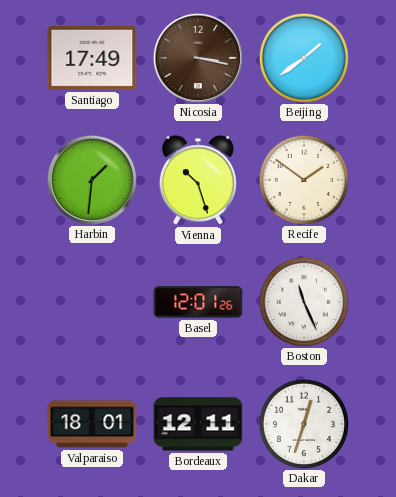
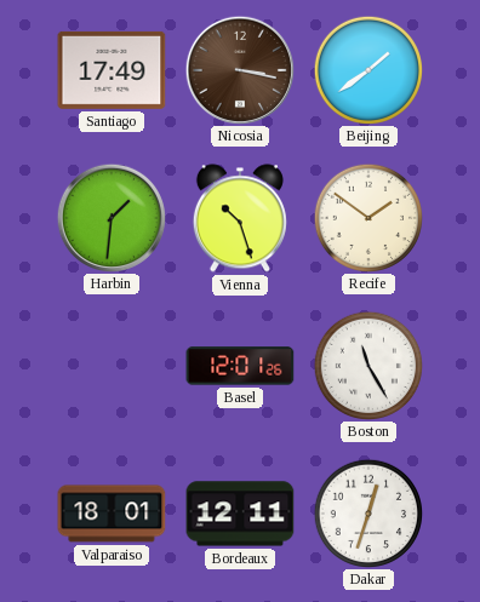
Boston: 11:26 -> 11:25
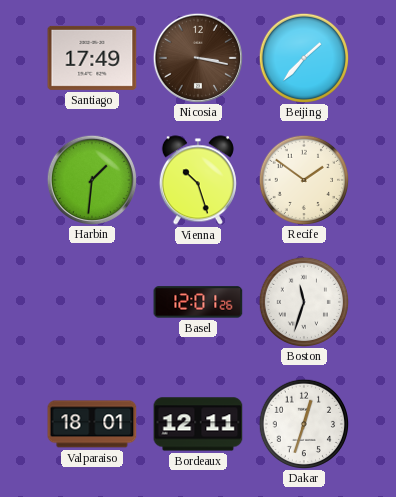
Beijing: 1:39 -> 1:37
Boston: 11:25 -> 11:33
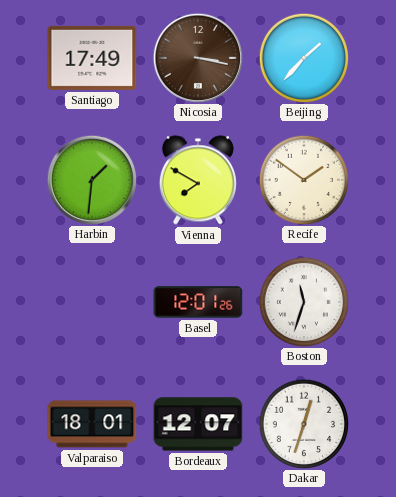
Vienna: 10:27 -> 7:50
Bordeaux: 12:11 -> 12:07
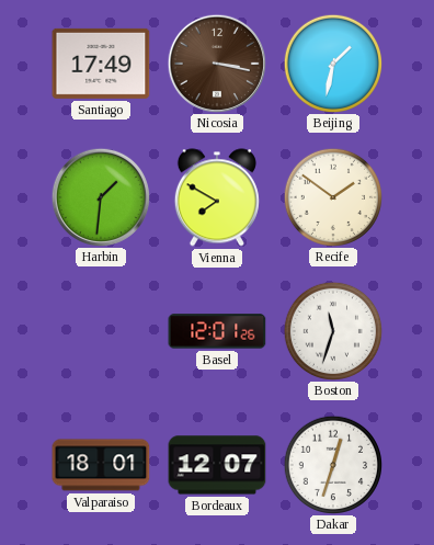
Beijing: 1:37 -> 1:32
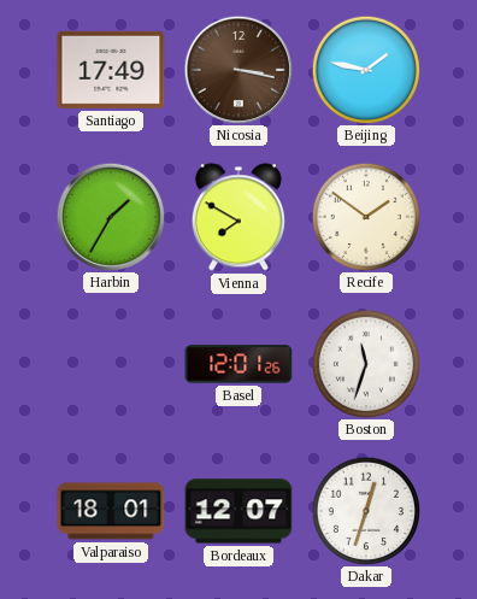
Beijing: 1:32 -> 1:47
Harbin: 1:31 -> 1:35
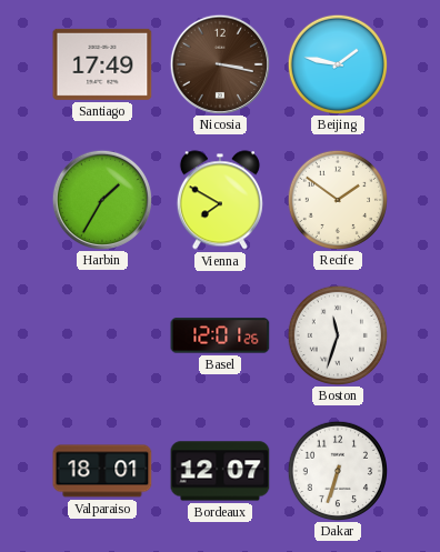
Dakar: 12:33 -> 6:33
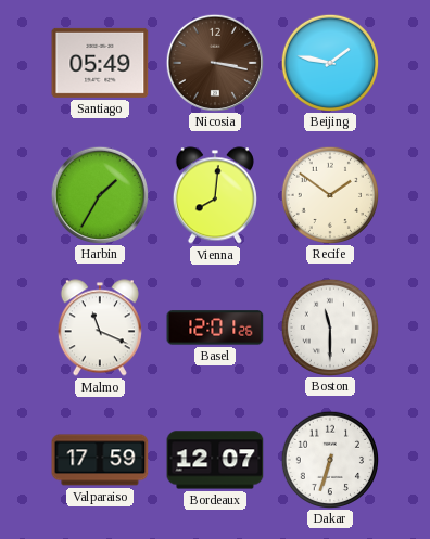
Santiago: 17:49 -> 05:49
Vienna: 7:50 -> 8:01
Malmo: none -> 11:19
Boston: 11:33 -> 11:30
Valparaiso: 18:01 -> 17:59
